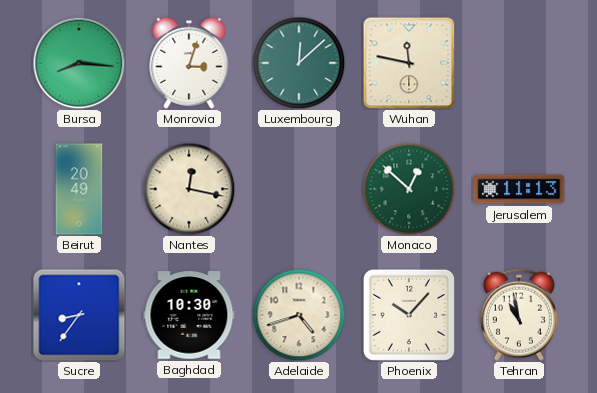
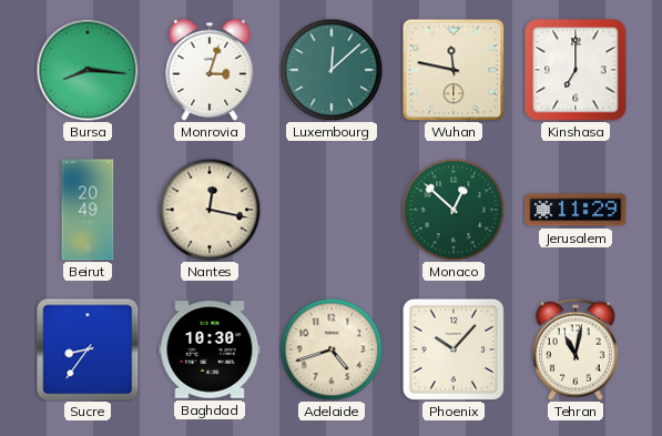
Kinshasa: none -> 7:00
Jerusalem: 11:13 -> 11:29
Tehran: 10:58 -> 11:02
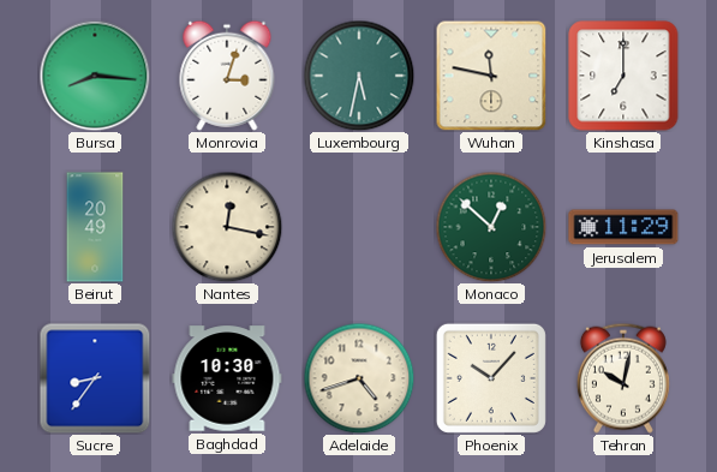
Luxembourg: 12:08 -> 5:32
Tehran: 11:02 -> 10:02
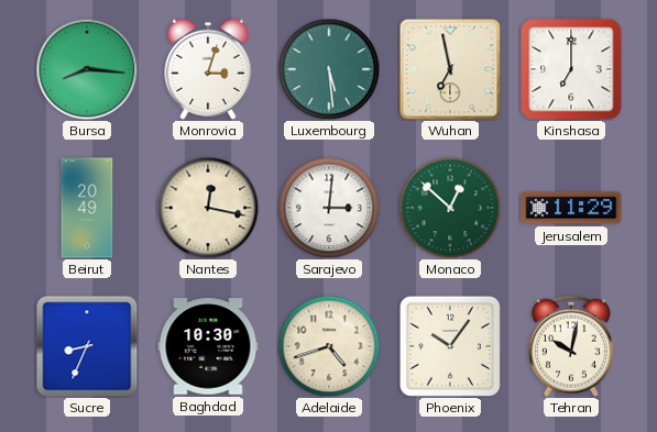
Luxembourg: 5:32 -> 5:29
Wuhan: 11:47 -> 6:58
Sarajevo: none -> 3:01
Sucre: 8:36 -> 8:34
Phoenix: 10:07 -> 10:06
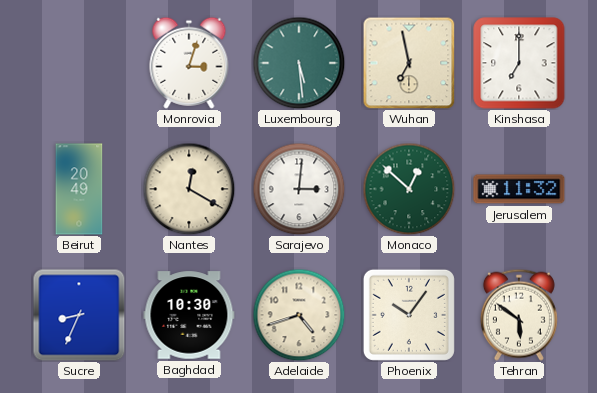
Bursa: 8:16 -> none
Nantes: 12:17 -> 12:20
Jerusalem: 11:29 -> 11:32
Tehran: 10:02 -> 5:51
